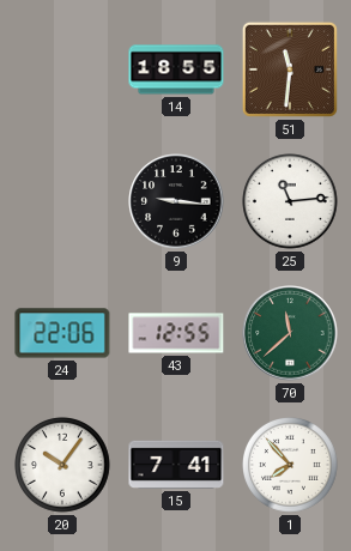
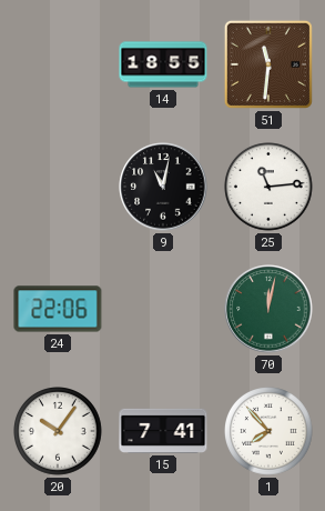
9: 9:16 -> 11:02
43: 12:55 -> none
70: 11:38 -> 12:02
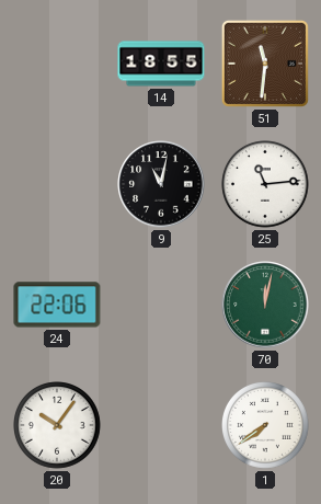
15: 7:41 -> none
1: 7:53 -> 7:39
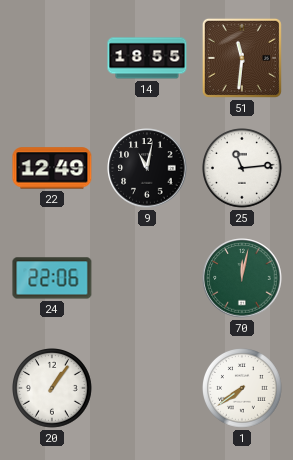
22: none -> 12:49
20: 10:06 -> 1:06
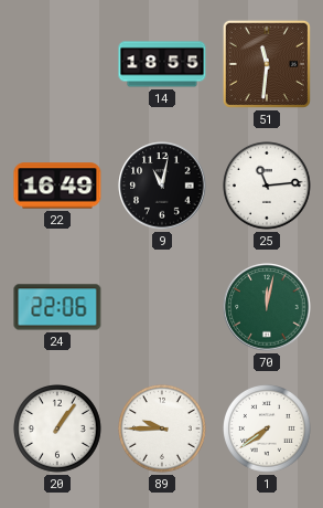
22: 12:49 -> 16:49
89: none -> 9:45
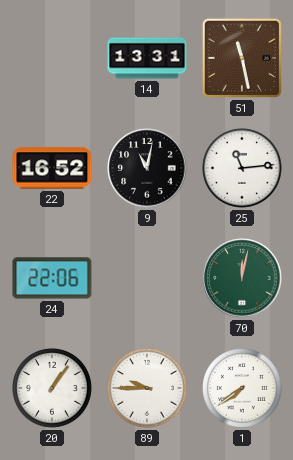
14: 18:55 -> 13:31
51: 11:31 -> 11:28
22: 16:49 -> 16:52
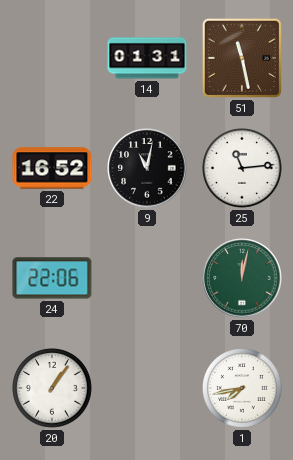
14: 13:31 -> 01:31
89: 9:45 -> none
1: 7:39 -> 7:43
